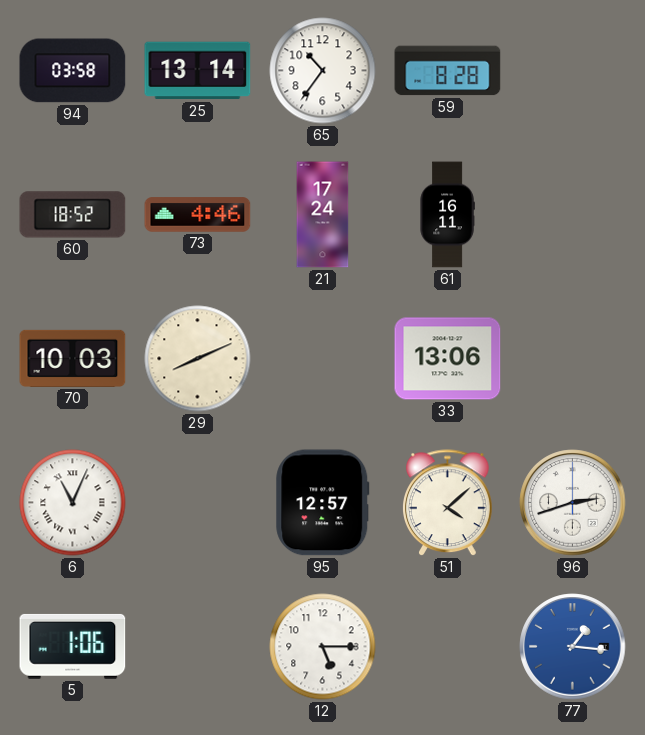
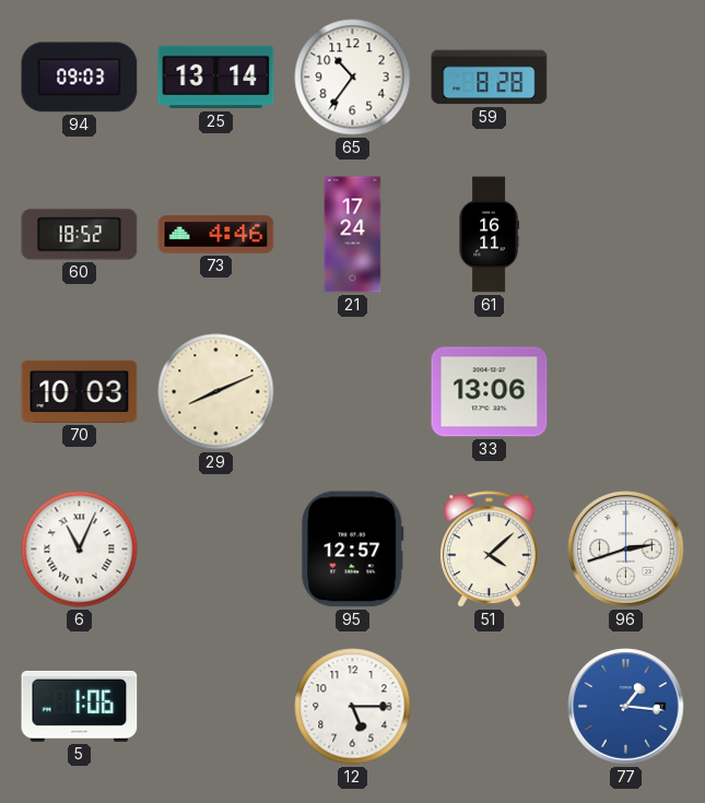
94: 03:58 -> 09:03
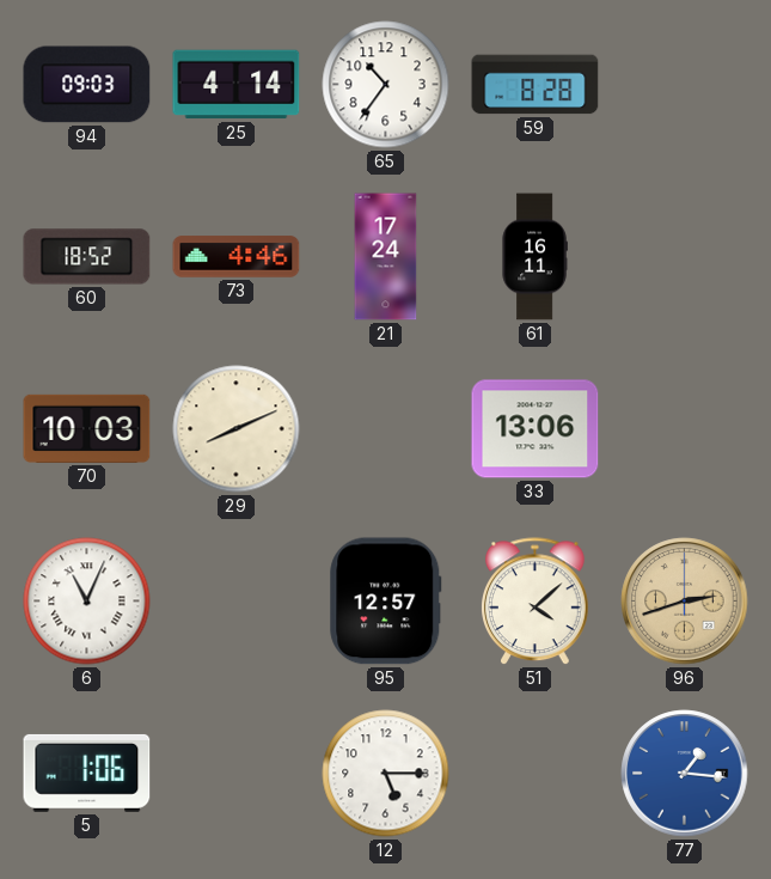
25: 13:14 -> 4:14
96 dial: white -> champagne
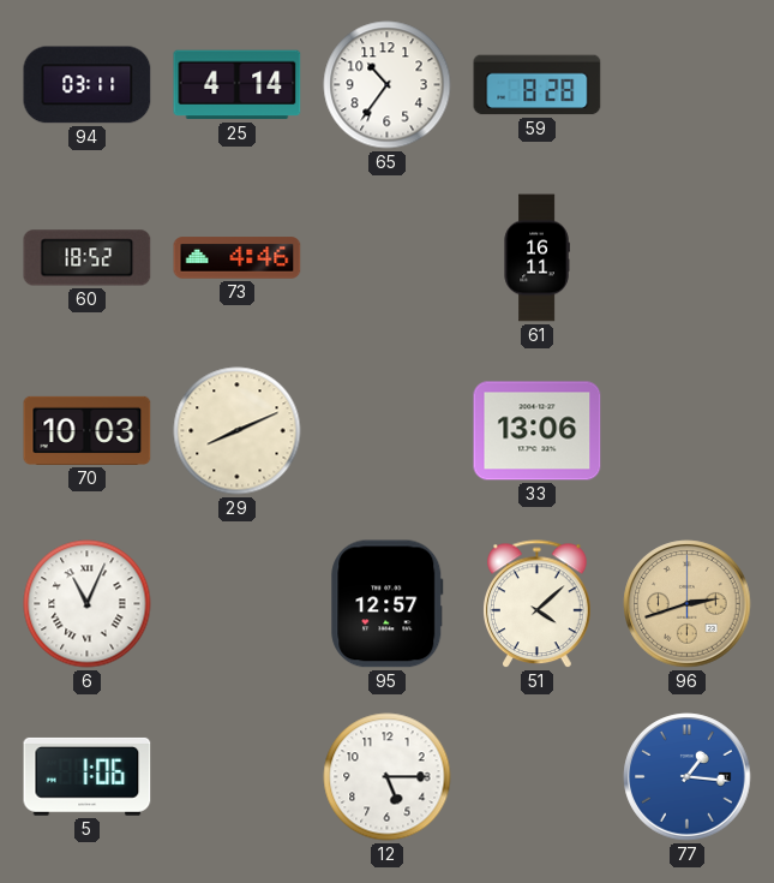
94: 09:03 -> 03:11
21: 17:24 -> none
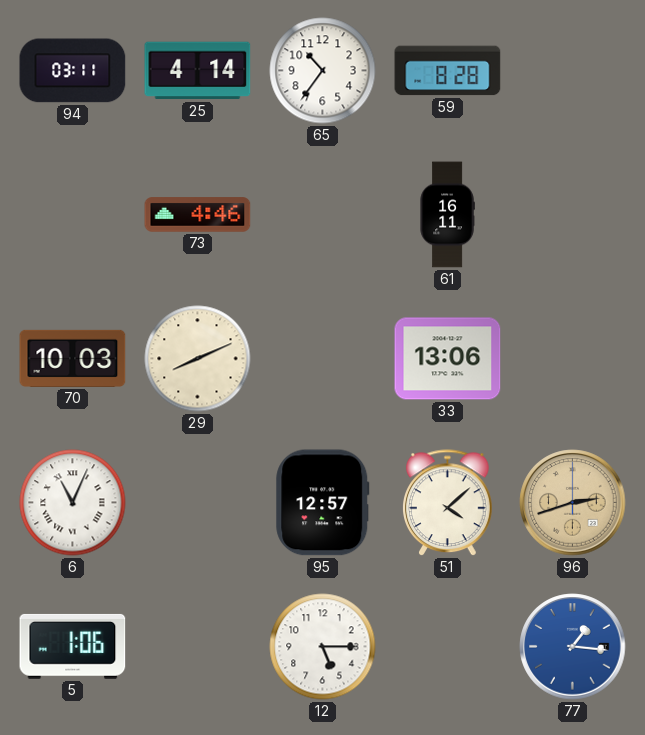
60: 18:52 -> none
